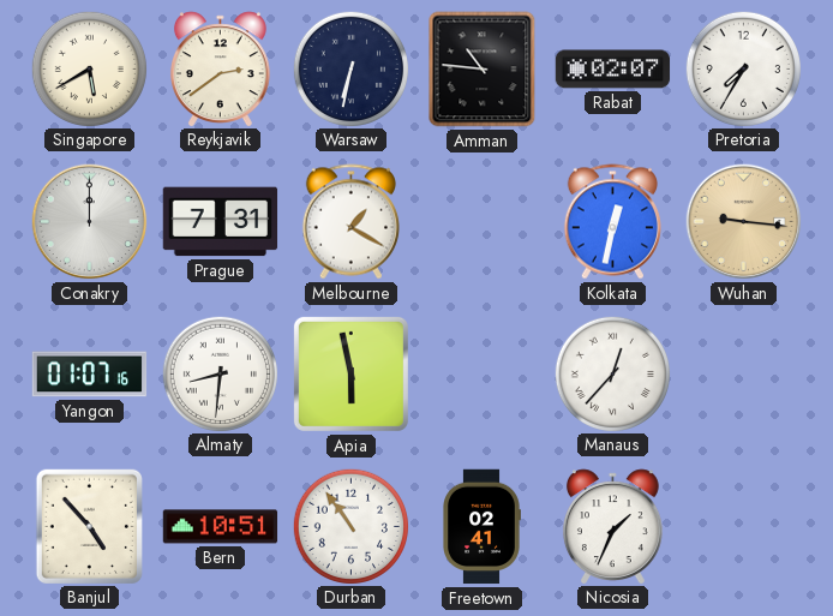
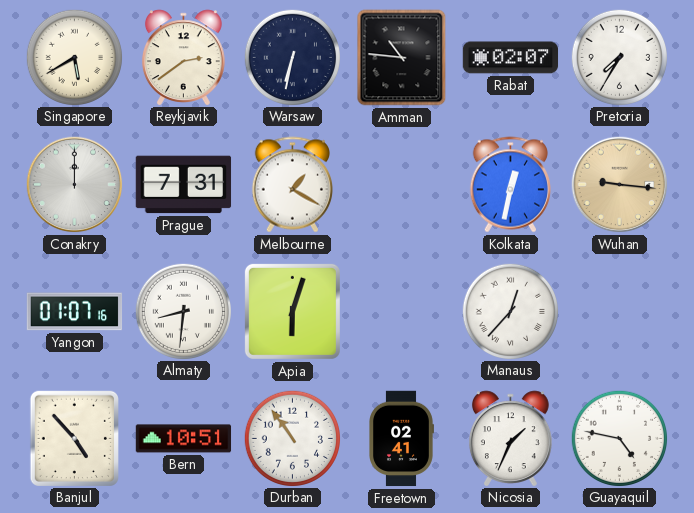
Apia: 5:58 -> 6:03
Guayaquil: none -> 4:47
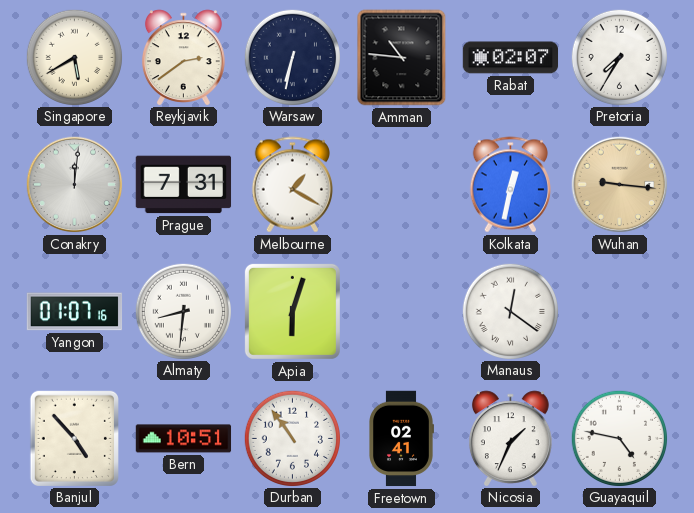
Conakry: 12:00 -> 12:01
Manaus: 12:37 -> 12:21
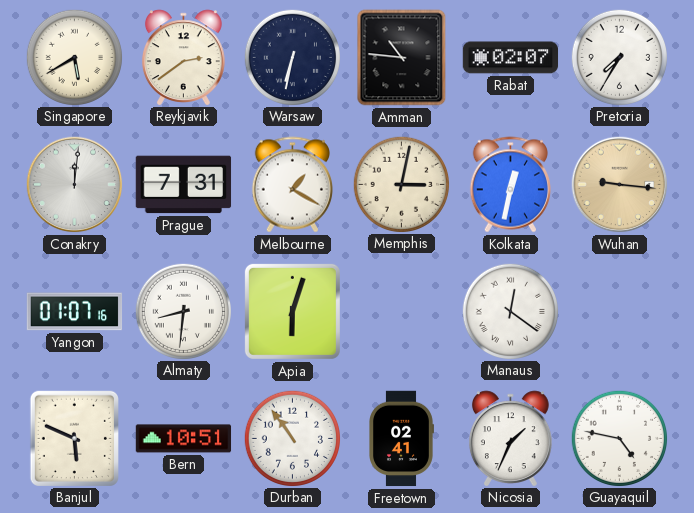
Memphis: none -> 3:02
Banjul: 4:53 -> 5:49
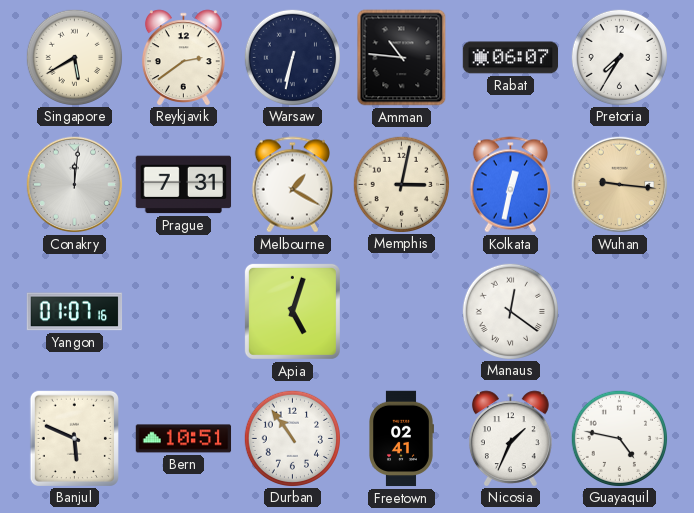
Rabat: 02:07 -> 06:07
Almaty: 8:31 -> none
Apia: 6:03 -> 5:03
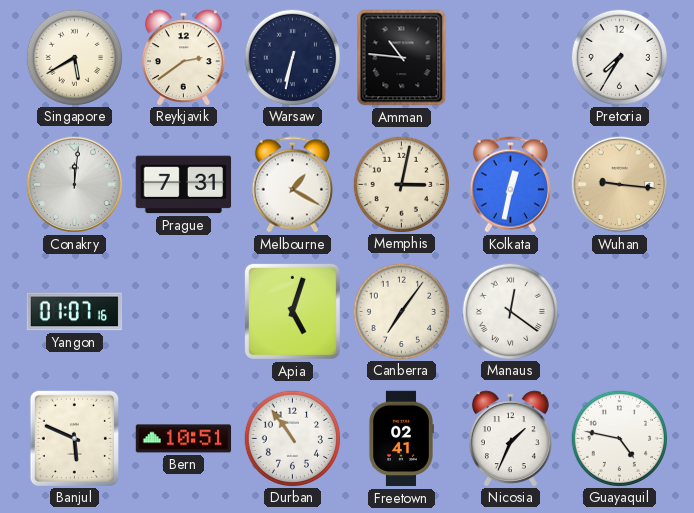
Rabat: 06:07 -> none
Canberra: none -> 7:06
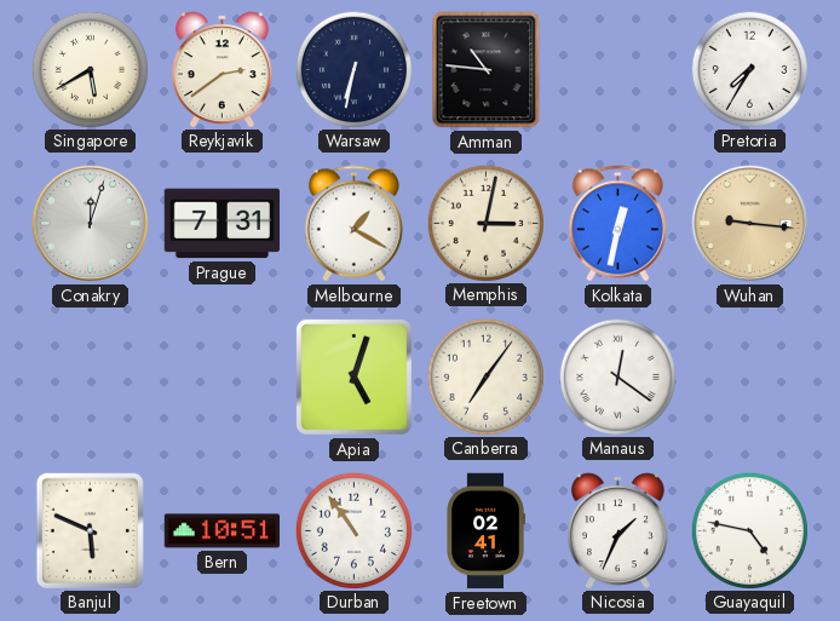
Conakry: 12:01 -> 12:03
Yangon: 01:07 -> none
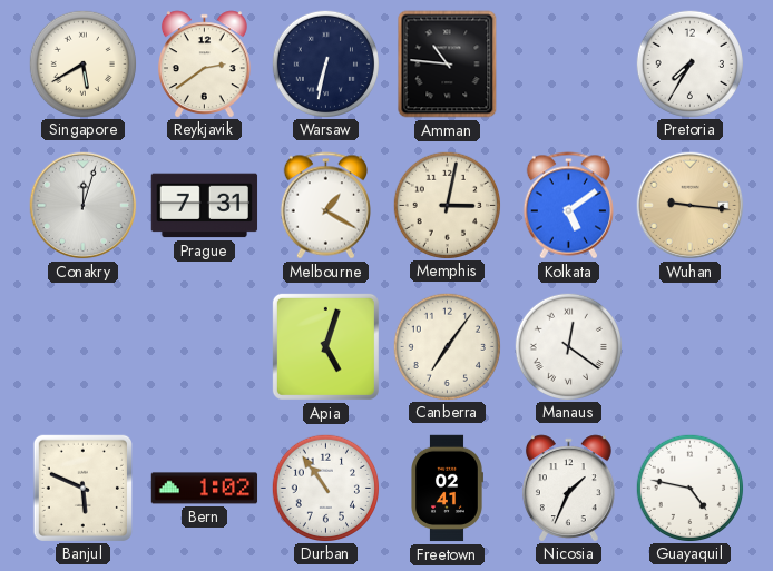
Kolkata: 12:32 -> 5:09
Bern: 10:51 -> 1:02
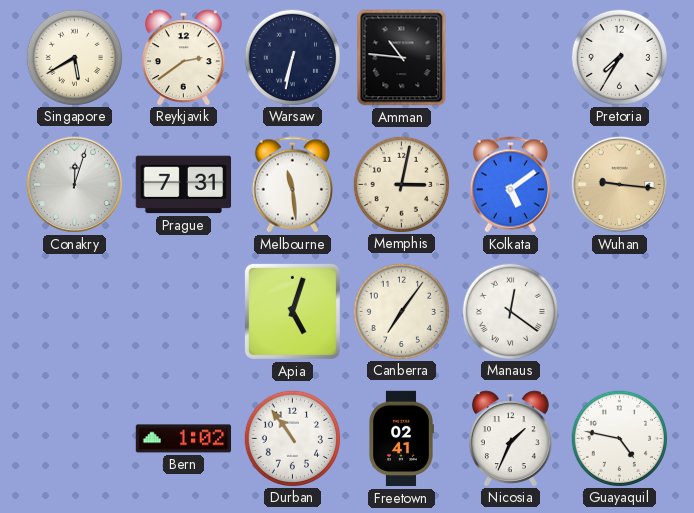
Melbourne: 1:20 -> 11:29
Banjul: 5:49 -> none
